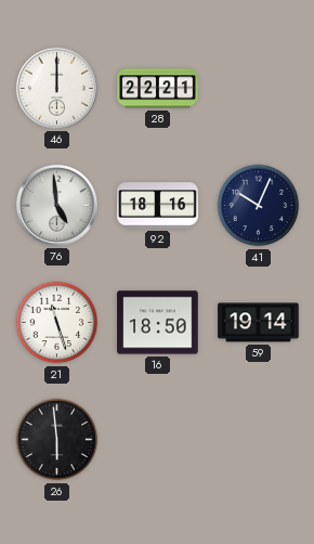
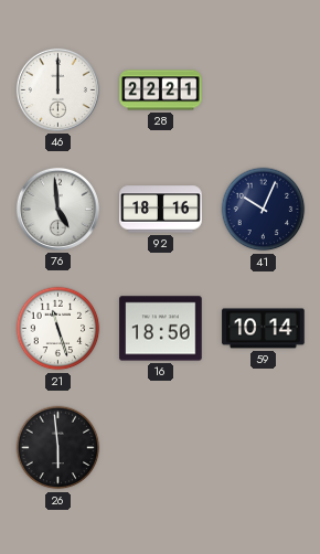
59: 19:14 -> 10:14
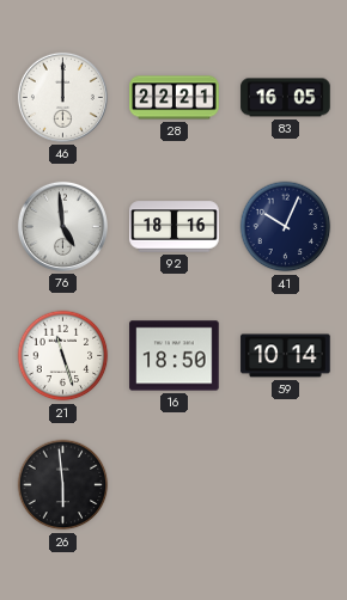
83: none -> 16:05
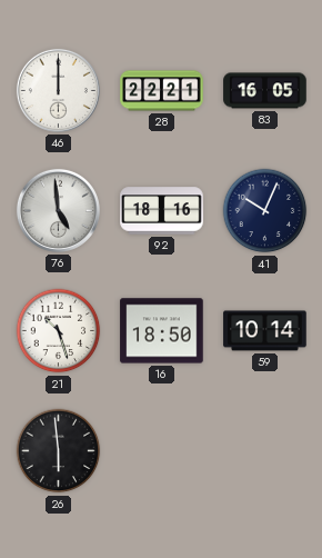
21: 11:27 -> 10:27
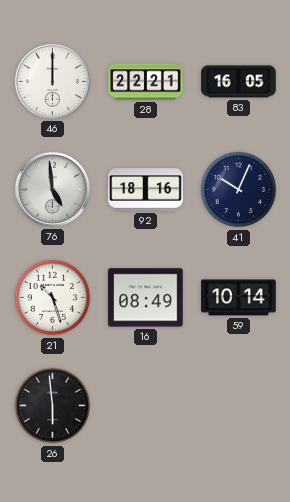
16: 18:50 -> 08:49
